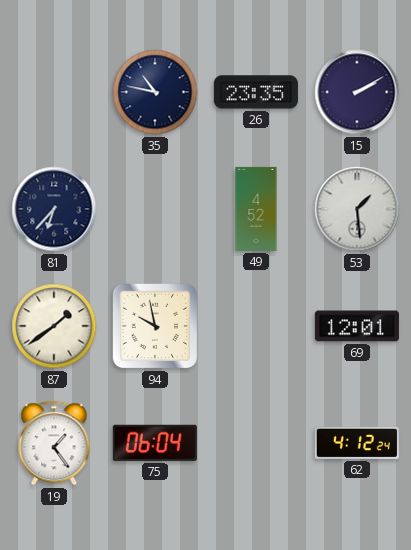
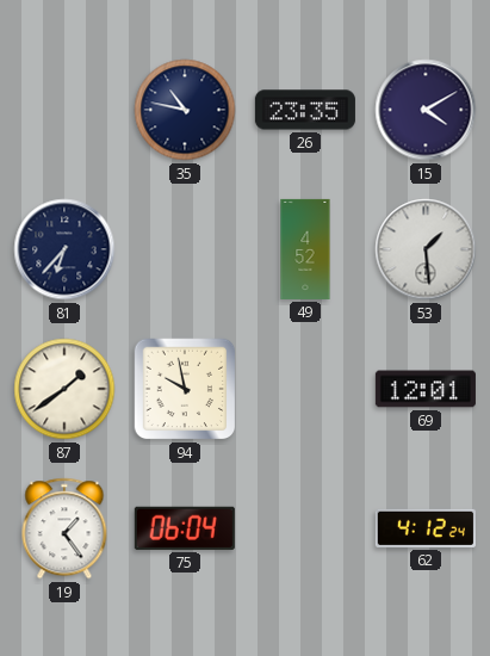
15: 2:10 -> 4:10
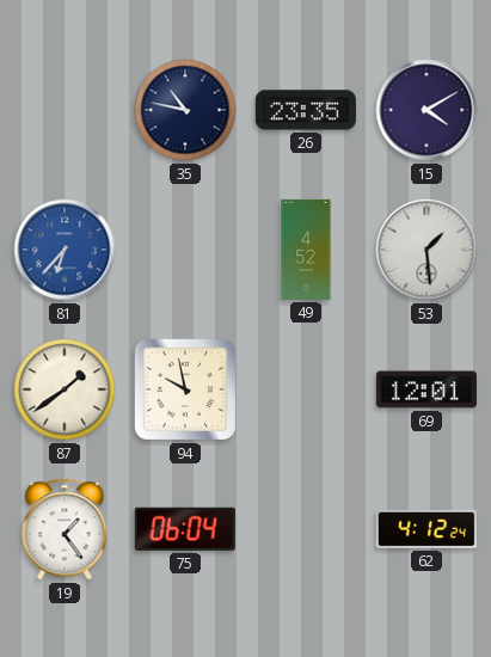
81 dial: navy -> blue
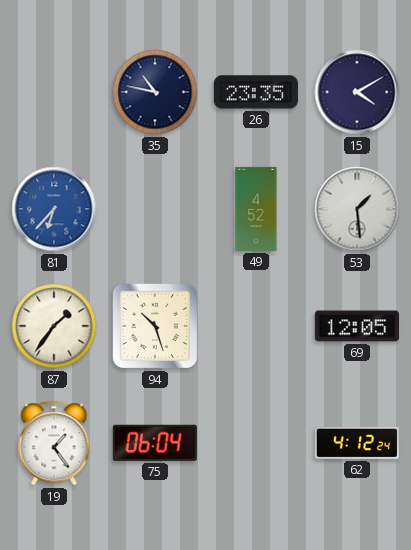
87: 1:39 -> 1:36
94: 9:58 -> 10:27
69: 12:01 -> 12:05
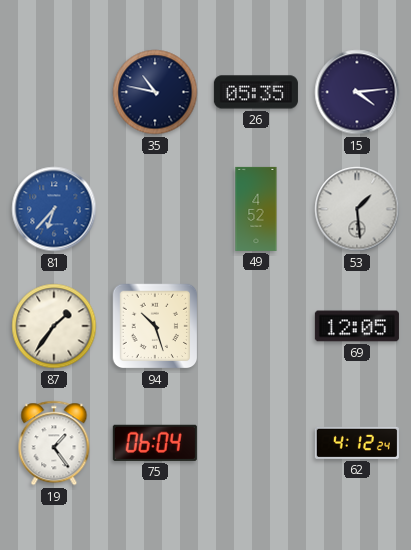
26: 23:35 -> 05:35
15: 4:10 -> 4:14
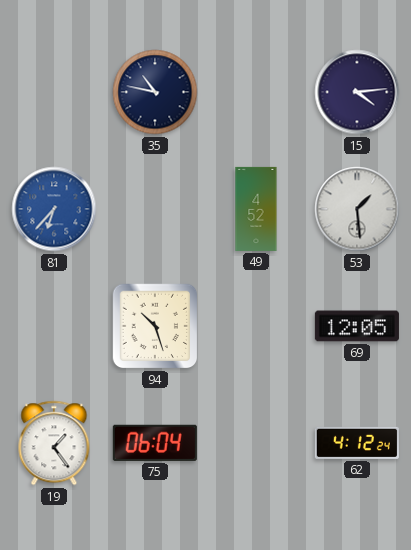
26: 05:35 -> none
87: 1:36 -> none
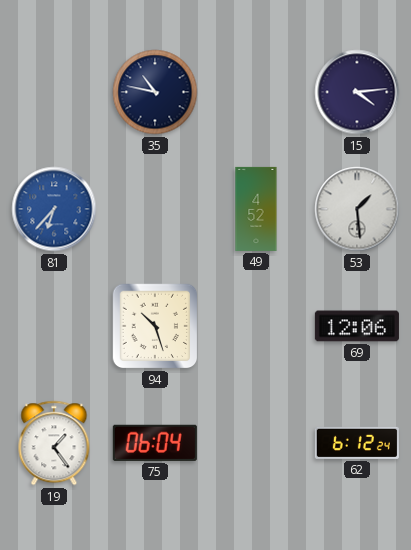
69: 12:05 -> 12:06
62: 4:12 -> 6:12
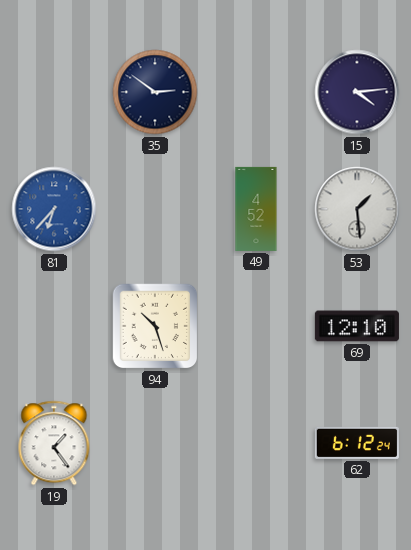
35: 10:47 -> 2:51
69: 12:06 -> 12:10
75: 06:04 -> none
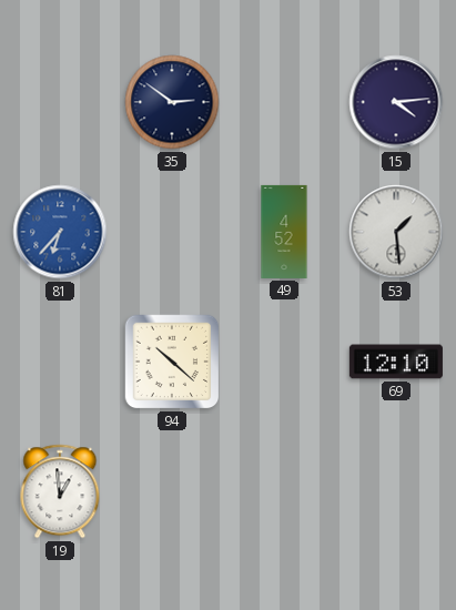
94: 10:27 -> 10:22
19: 1:24 -> 12:59
62: 6:12 -> none
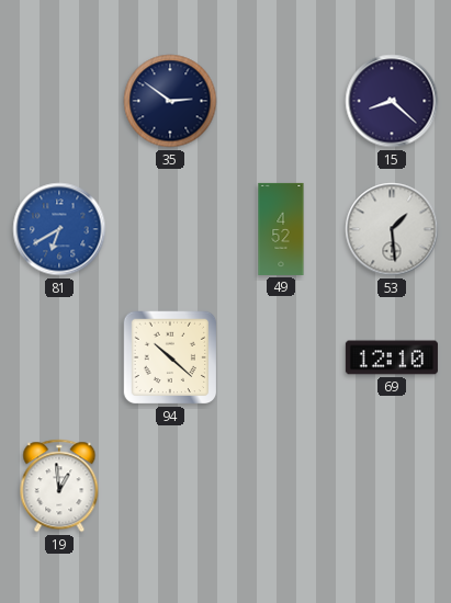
15: 4:14 -> 8:22
81: 6:37 -> 6:40
